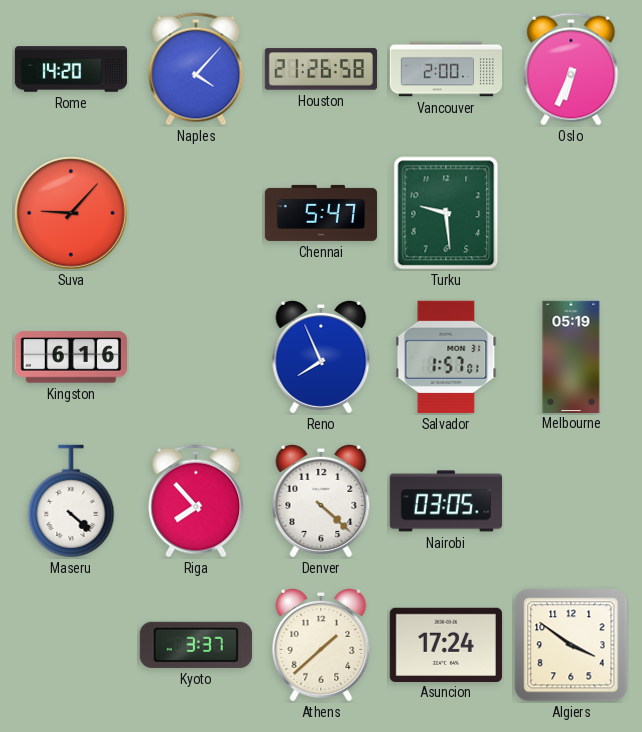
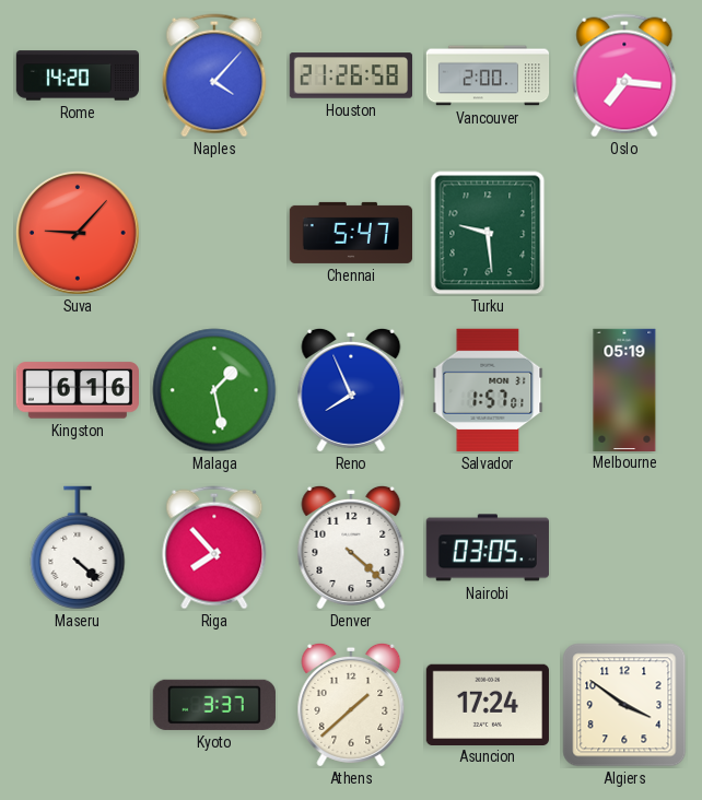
Oslo: 6:34 -> 7:16
Malaga: none -> 1:28
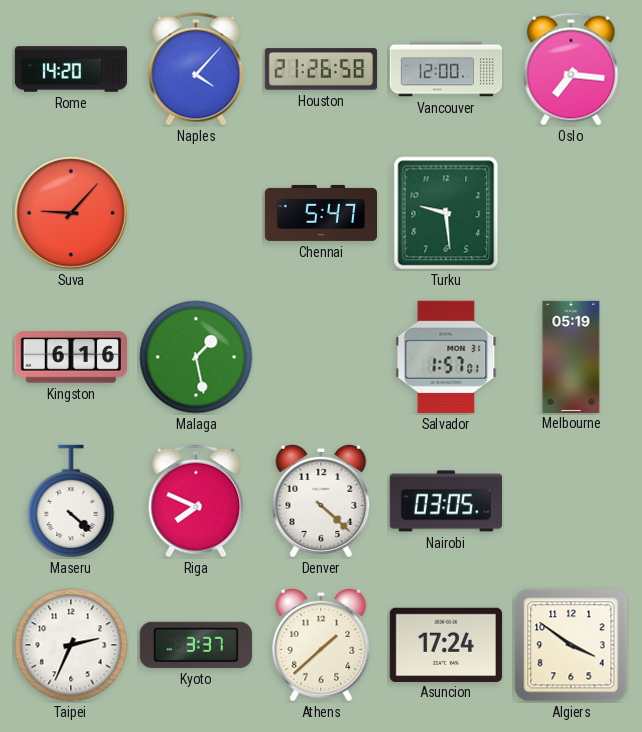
Vancouver: 2:00 -> 12:00
Reno: 7:56 -> none
Riga: 7:53 -> 7:49
Taipei: none -> 2:34
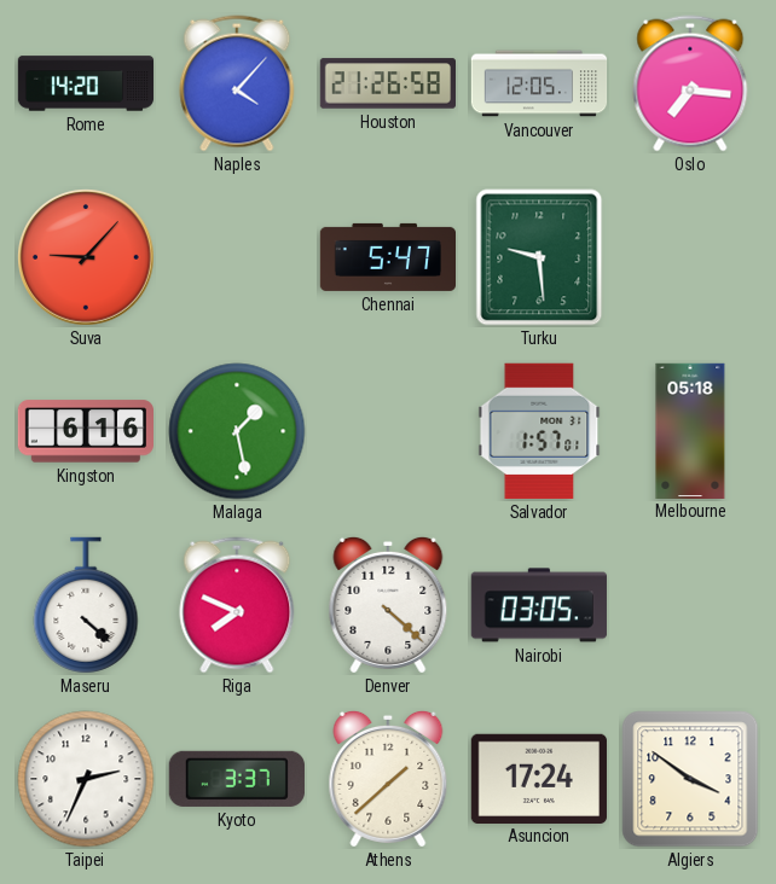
Vancouver: 12:00 -> 12:05
Melbourne: 05:19 -> 05:18
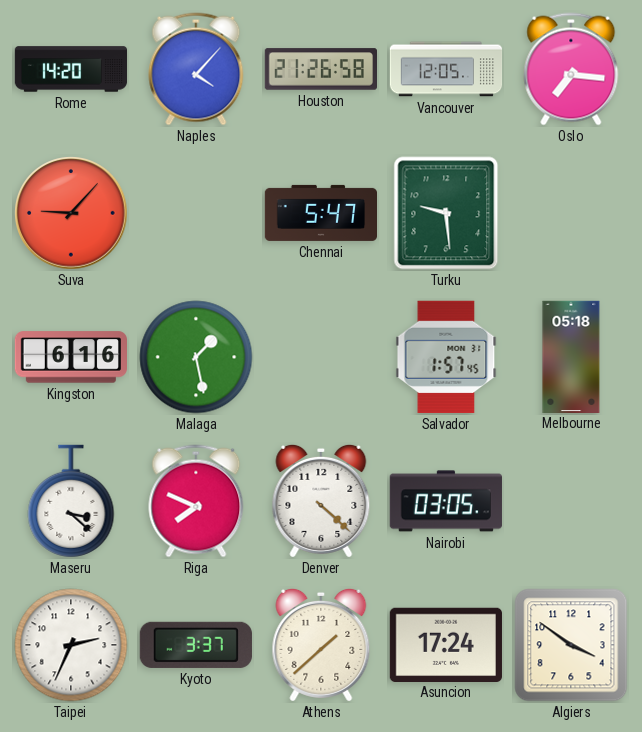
Salvador: 1:57:01 -> 1:57:45
Maseru: 4:22 -> 3:22
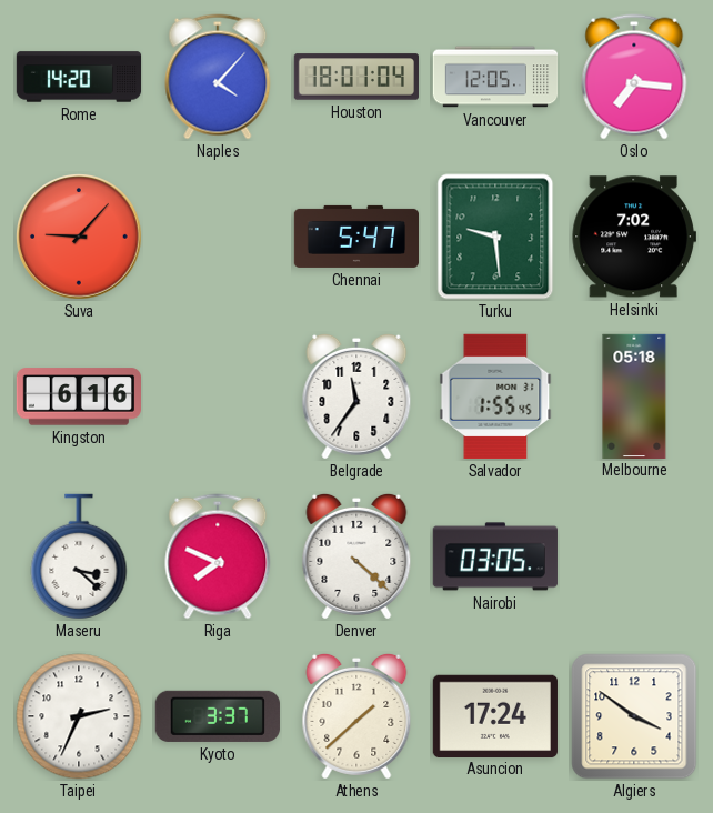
Houston: 21:26 -> 18:01
Helsinki: none -> 7:02
Malaga: 1:28 -> none
Belgrade: none -> 11:36
Salvador: 1:57 -> 1:55
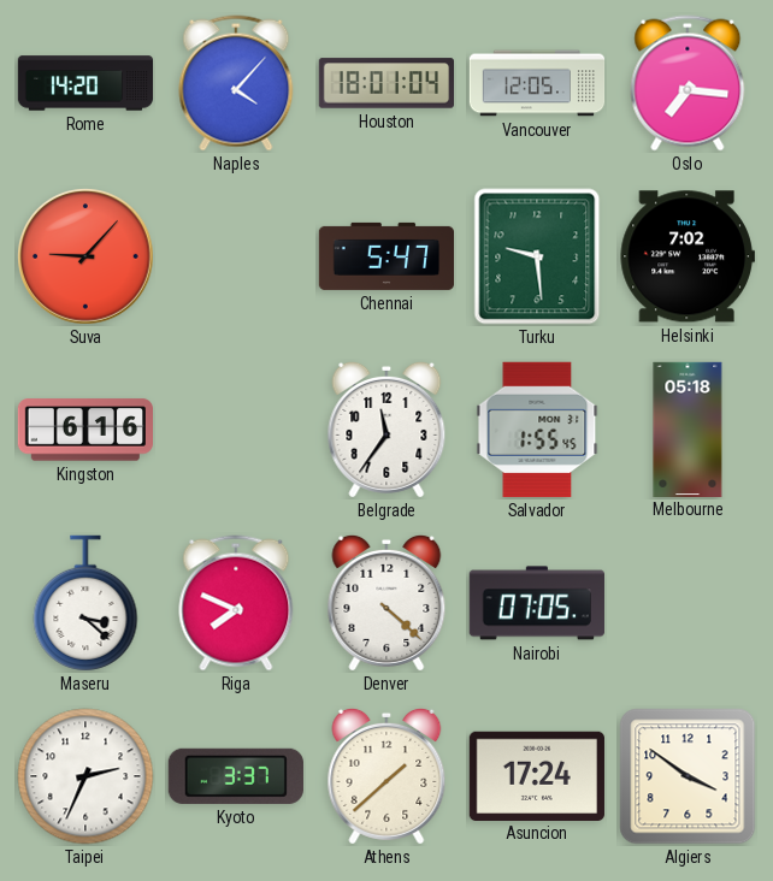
Nairobi: 03:05 -> 07:05
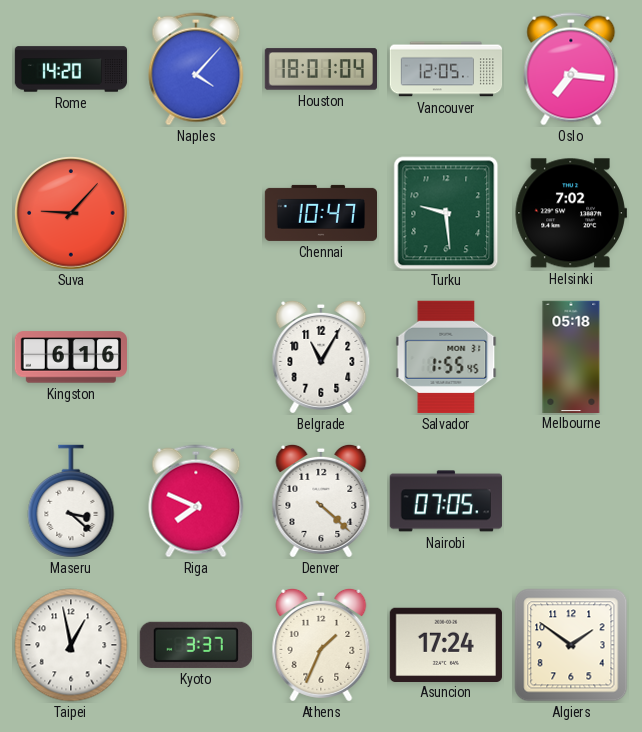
Chennai: 5:47 -> 10:47
Belgrade: 11:36 -> 11:05
Taipei: 2:34 -> 12:58
Athens: 1:38 -> 1:34
Algiers: 3:51 -> 1:51
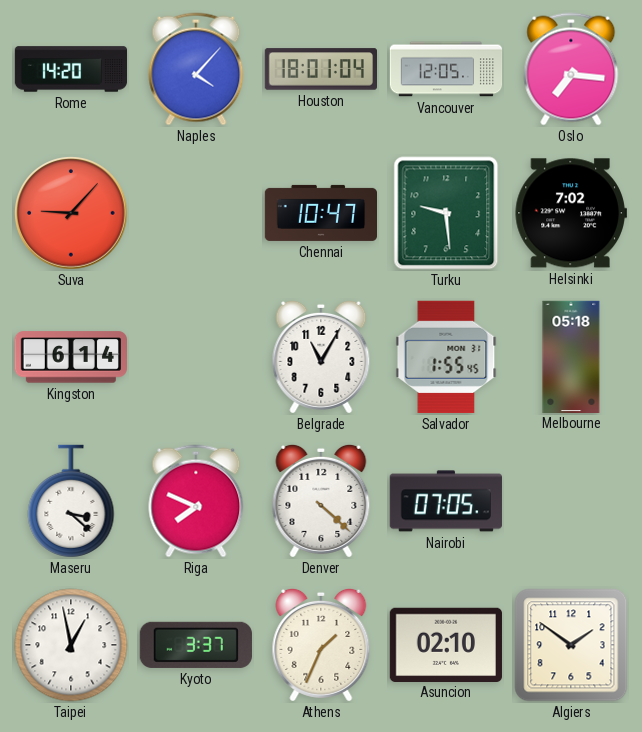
Kingston: 6:16 -> 6:14
Asuncion: 17:24 -> 02:10
